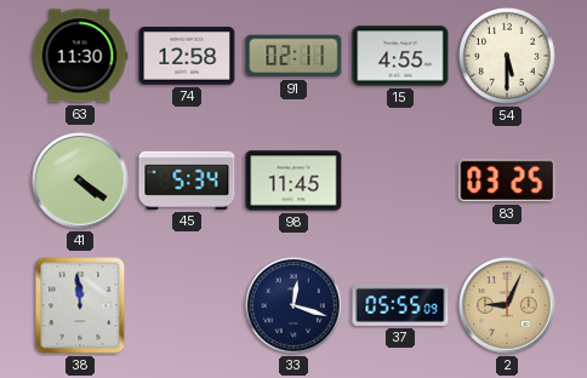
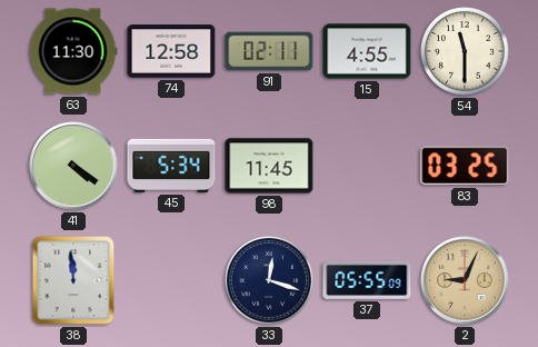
54: 5:30 -> 11:30
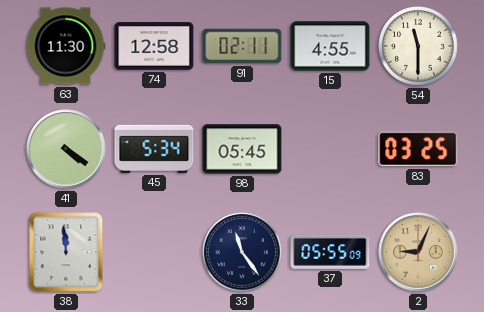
98: 11:45 -> 05:45
33: 12:18 -> 11:24
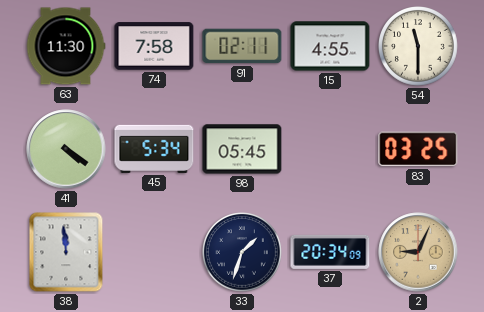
74: 12:58 -> 7:58
33: 11:24 -> 1:33
37: 05:55 -> 20:34
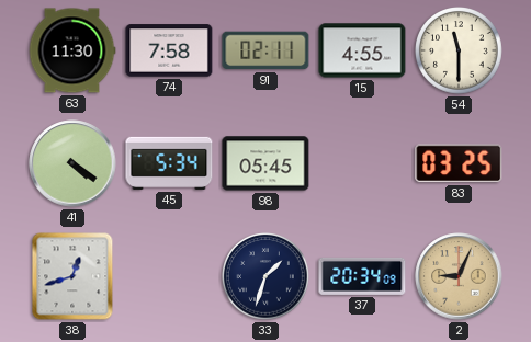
38: 11:59 -> 12:42
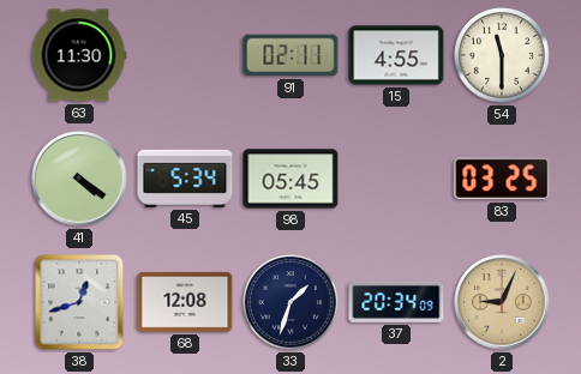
74: 7:58 -> none
68: none -> 12:08
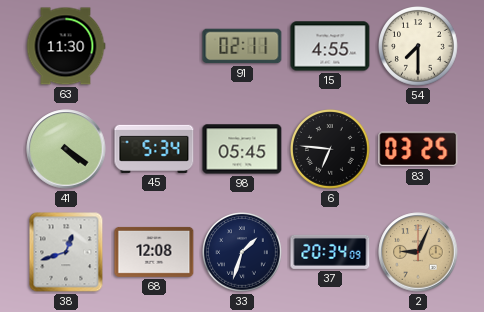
54: 11:30 -> 7:30
6: none -> 6:46
